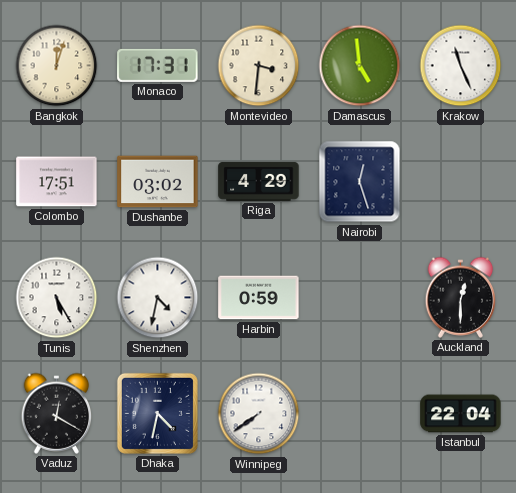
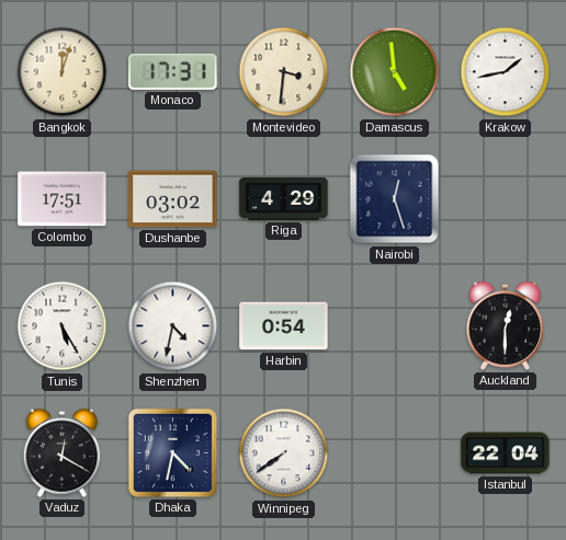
Krakow: 11:26 -> 1:43
Harbin: 0:59 -> 0:54
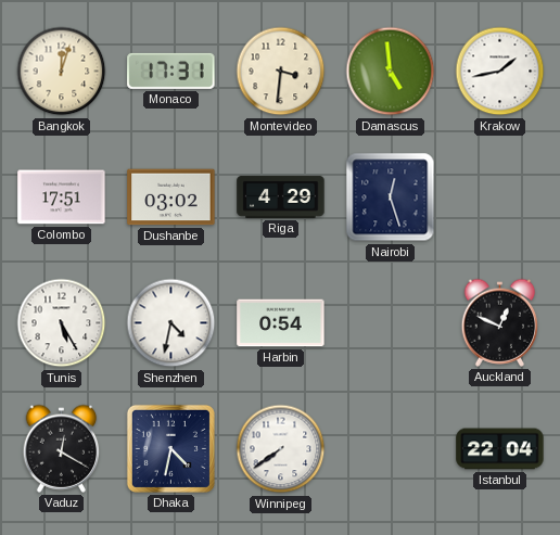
Auckland: 12:30 -> 12:49
